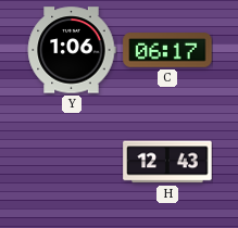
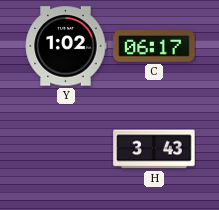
Y: 1:06 -> 1:02
H: 12:43 -> 3:43
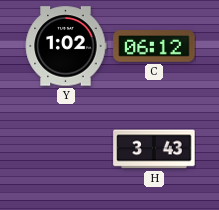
C: 06:17 -> 06:12
